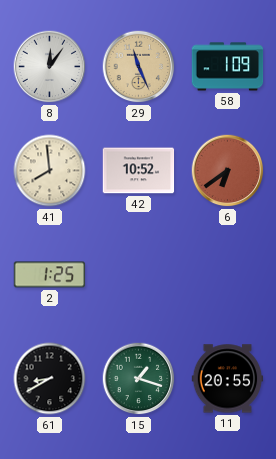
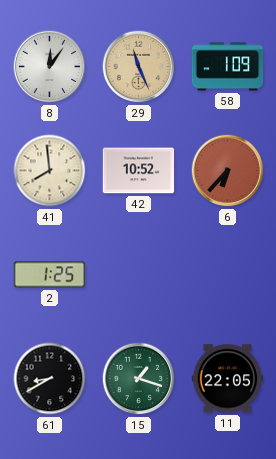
6: 6:39 -> 6:37
11: 20:55 -> 22:05
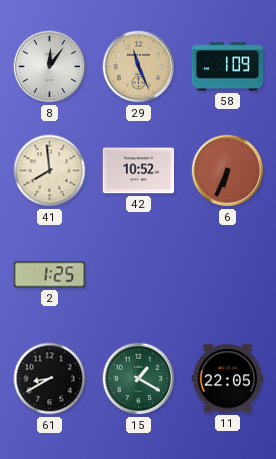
6: 6:37 -> 6:34
15: 1:18 -> 1:20
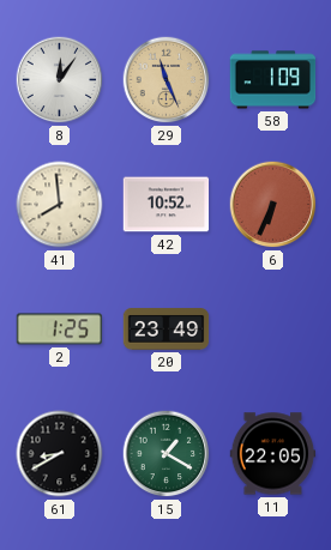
20: none -> 23:49
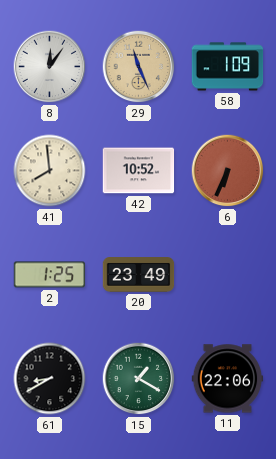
11: 22:05 -> 22:06
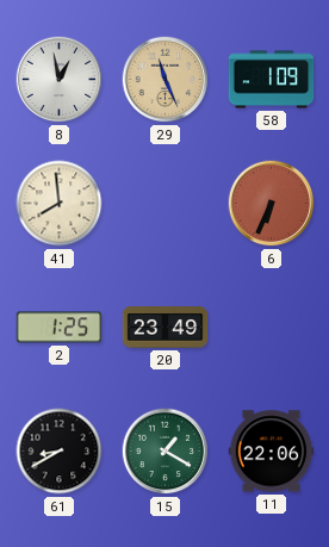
8: 12:06 -> 12:58
42: 10:52 -> none
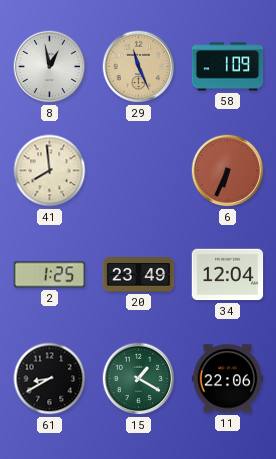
34: none -> 12:04
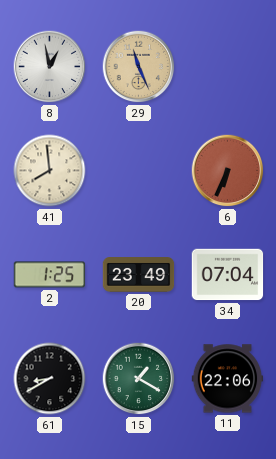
58: 1:09 -> none
34: 12:04 -> 07:04
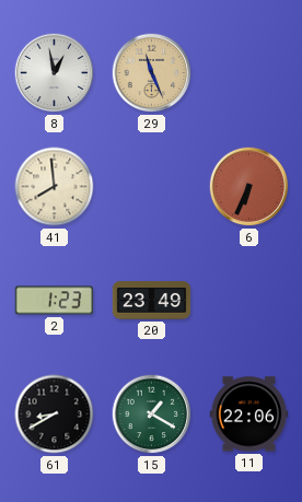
2: 1:25 -> 1:23
34: 07:04 -> none
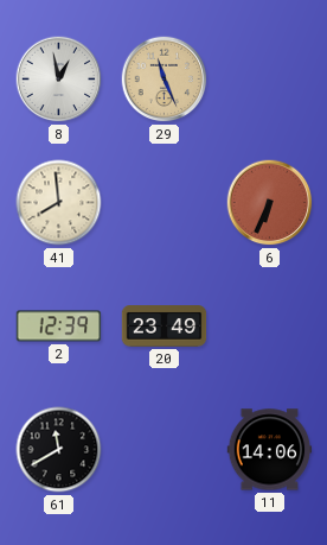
2: 1:23 -> 12:39
61: 8:40 -> 11:40
15: 1:20 -> none
11: 22:06 -> 14:06
